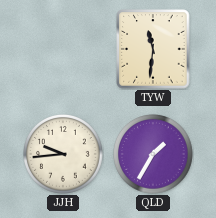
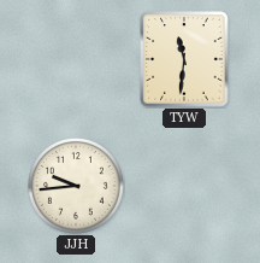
QLD: 1:35 -> none
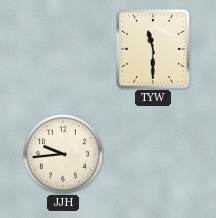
TYW: 11:31 -> 11:30
